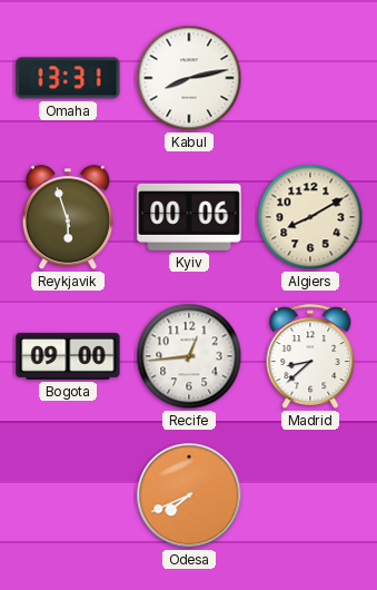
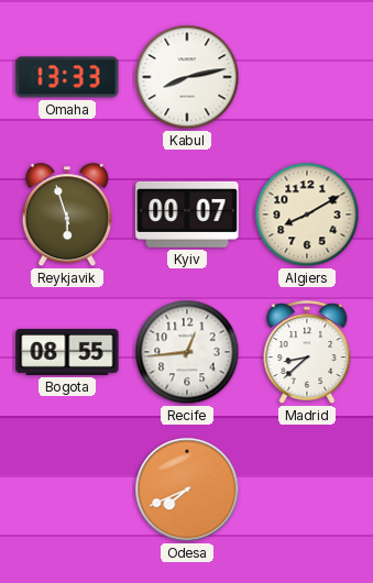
Omaha: 13:31 -> 13:33
Kyiv: 00:06 -> 00:07
Bogota: 09:00 -> 08:55
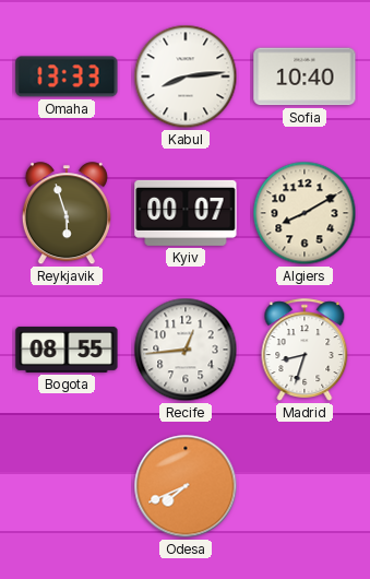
Kabul: 8:13 -> 8:14
Sofia: none -> 10:40
Madrid: 8:38 -> 8:33
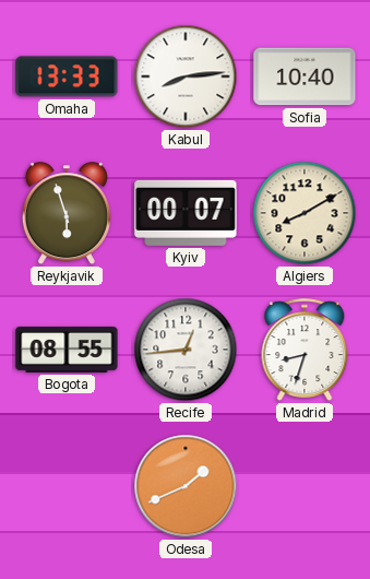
Odesa: 7:41 -> 1:41
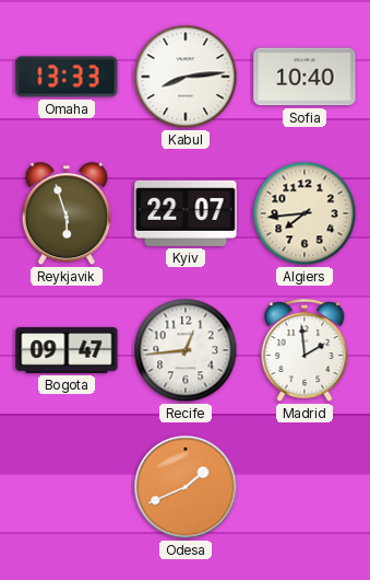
Kyiv: 00:07 -> 22:07
Algiers: 8:10 -> 7:44
Bogota: 08:55 -> 09:47
Madrid: 8:33 -> 1:59
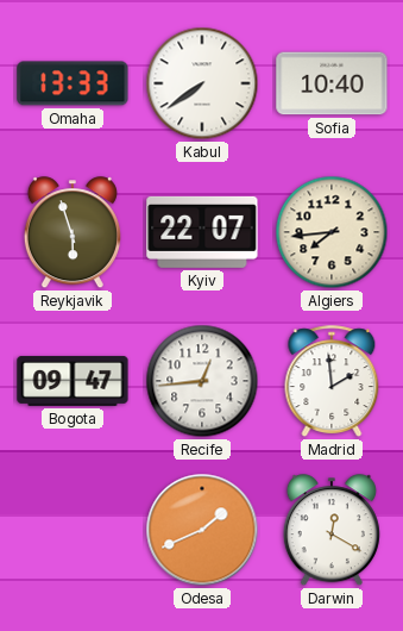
Kabul: 8:14 -> 7:39
Darwin: none -> 12:20
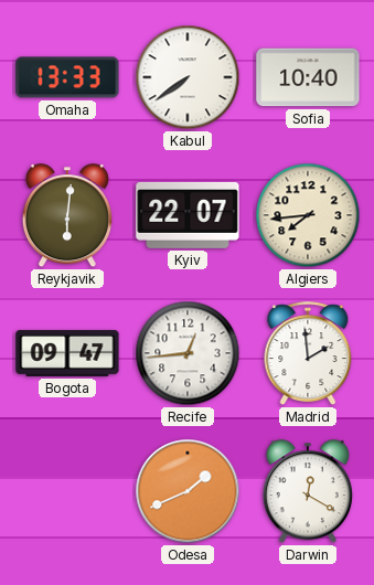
Reykjavik: 5:57 -> 6:01
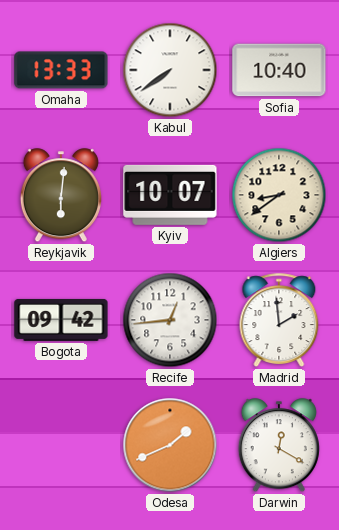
Kyiv: 22:07 -> 10:07
Algiers: 7:44 -> 8:39
Bogota: 09:47 -> 09:42
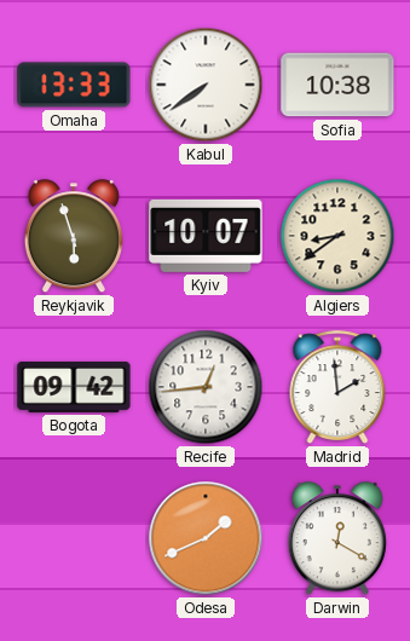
Sofia: 10:40 -> 10:38
Reykjavik: 6:01 -> 5:57
